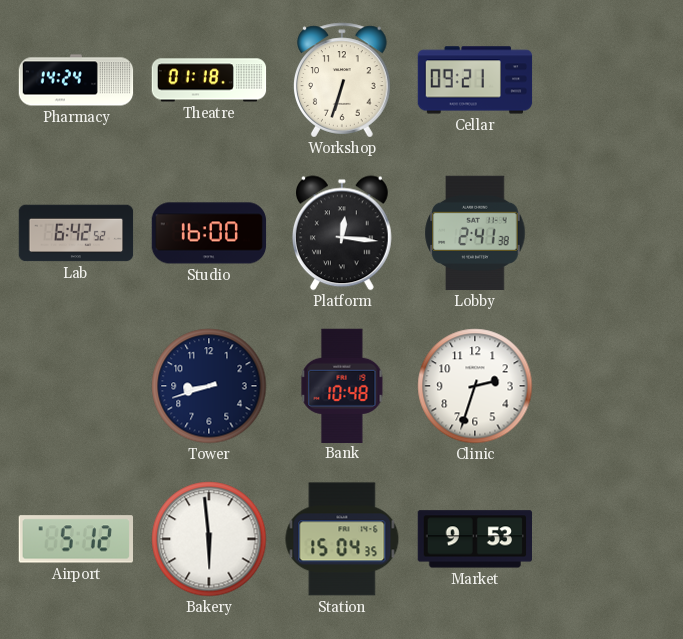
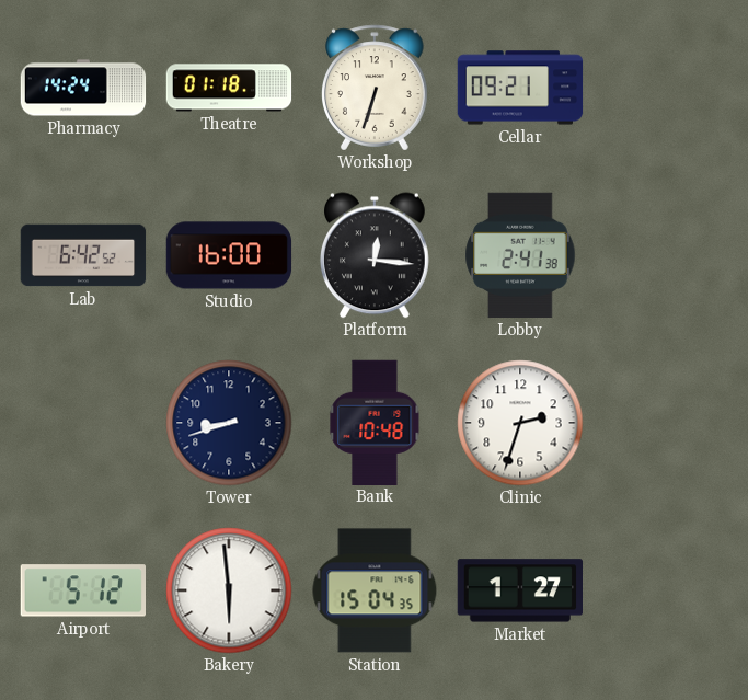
Market: 9:53 -> 1:27
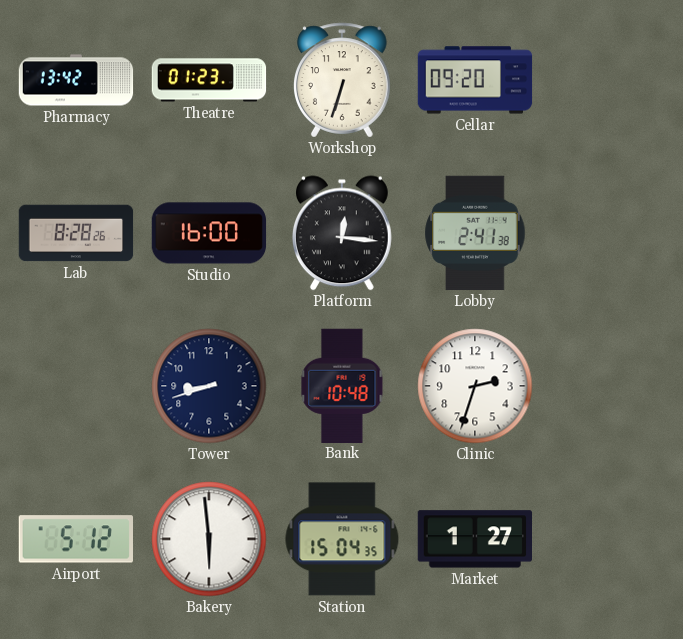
Pharmacy: 14:24 -> 13:42
Theatre: 01:18 -> 01:23
Cellar: 09:21 -> 09:20
Lab: 6:42 -> 8:28
